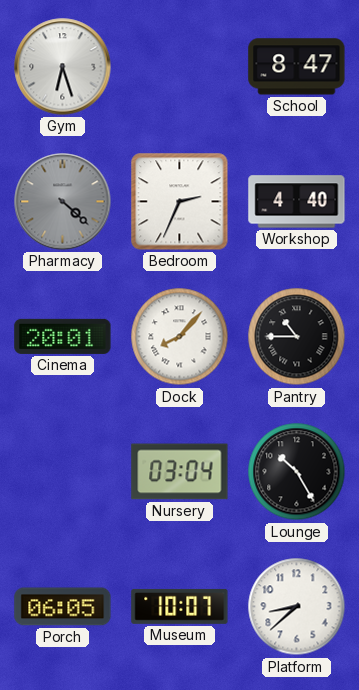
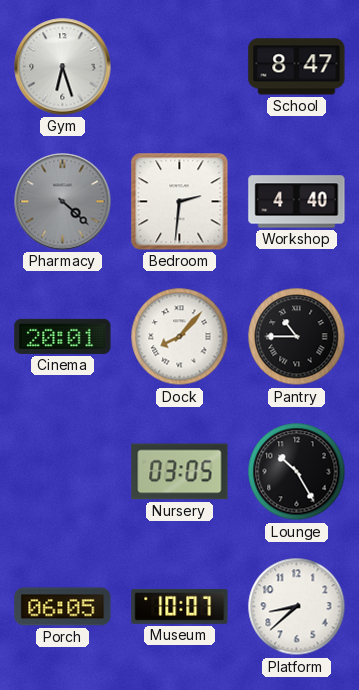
Bedroom: 2:34 -> 2:31
Nursery: 03:04 -> 03:05
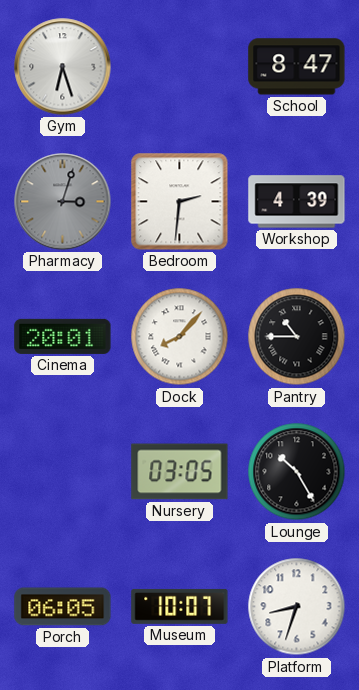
Pharmacy: 4:22 -> 3:03
Workshop: 4:40 -> 4:39
Platform: 8:38 -> 8:33
